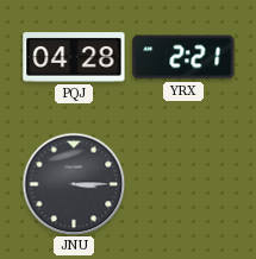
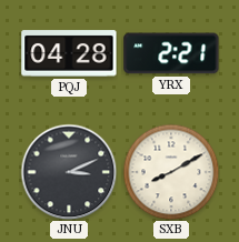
JNU: 3:15 -> 3:11
SXB: none -> 8:10
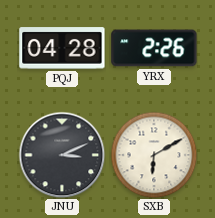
YRX: 2:21 -> 2:26
SXB: 8:10 -> 6:10
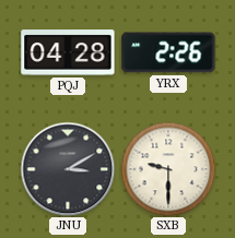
JNU: 3:11 -> 3:10
SXB: 6:10 -> 9:30
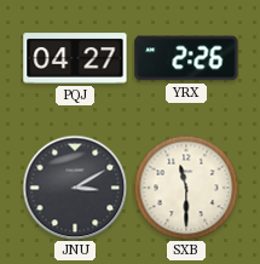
PQJ: 04:28 -> 04:27
SXB: 9:30 -> 11:30
